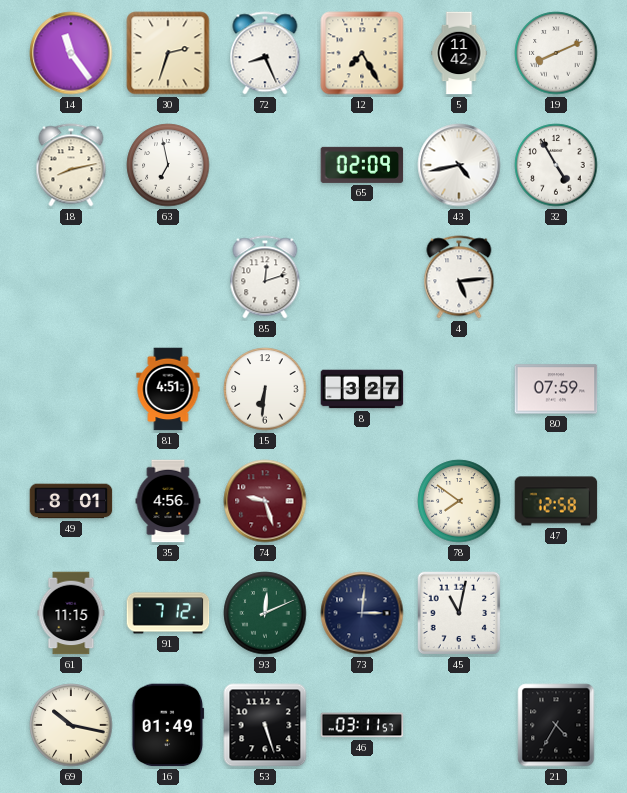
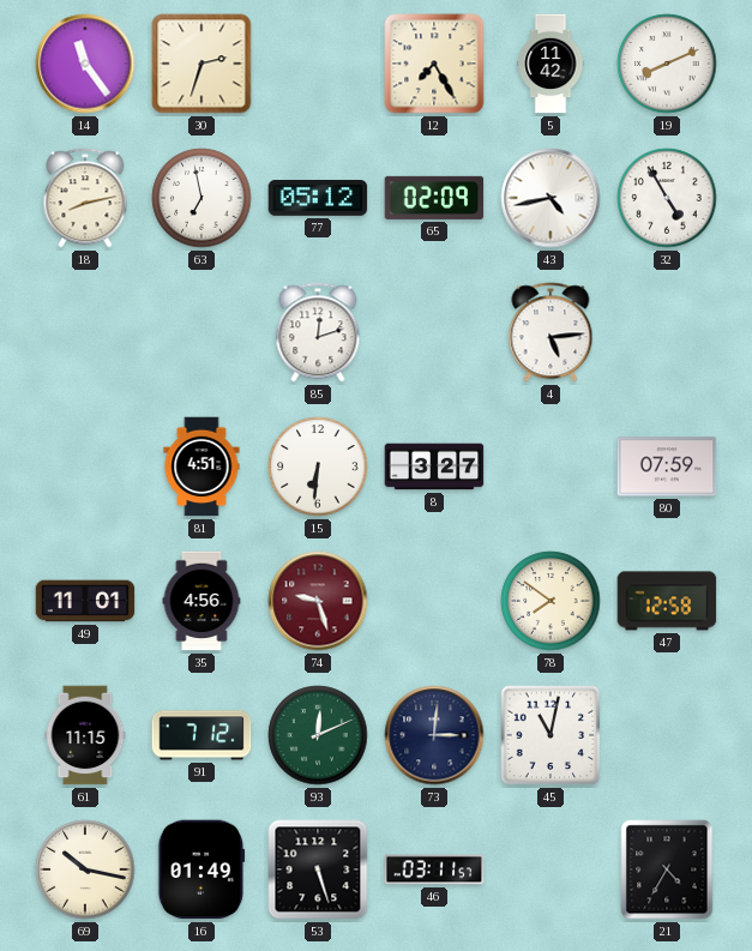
72: 8:26 -> none
77: none -> 05:12
49: 8:01 -> 11:01
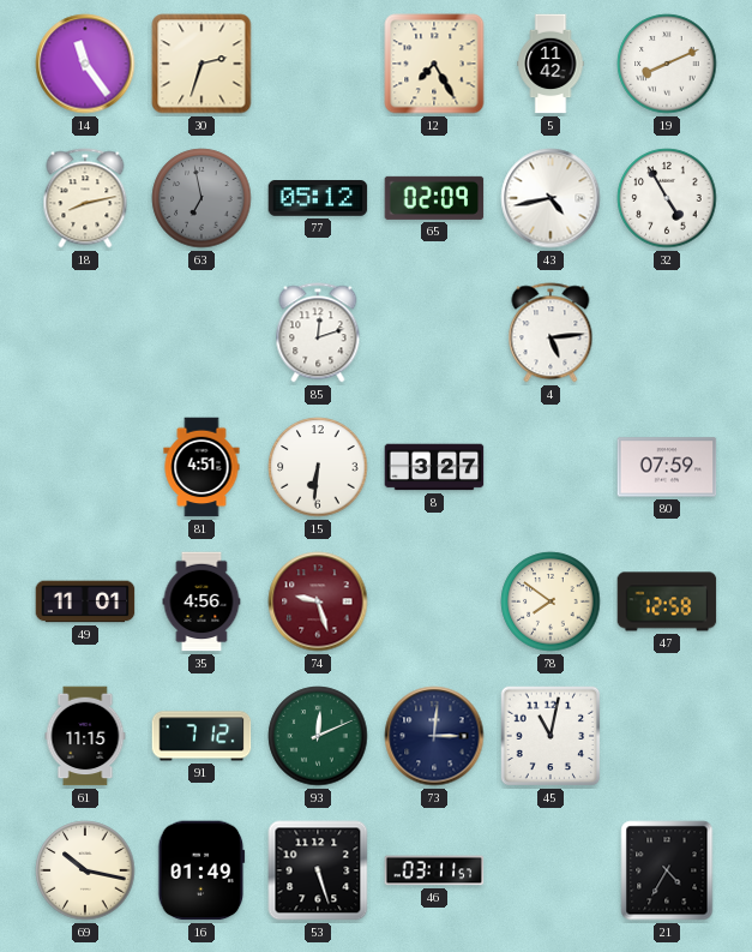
63 dial: white -> grey
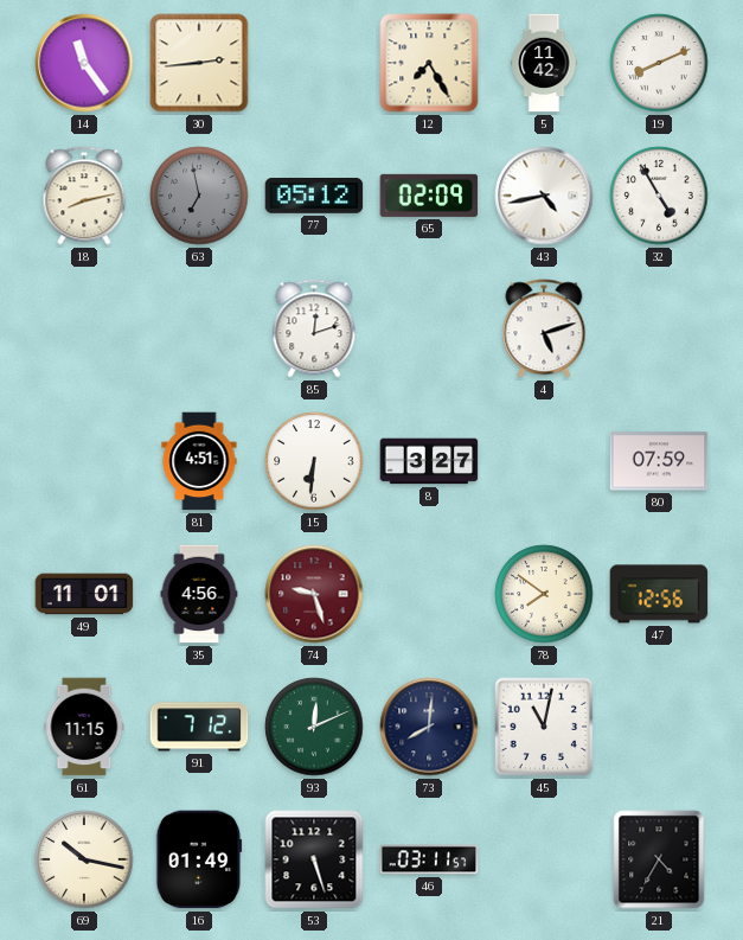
30: 2:33 -> 2:44
4: 5:14 -> 5:12
47: 12:58 -> 12:56
73: 3:01 -> 8:01
